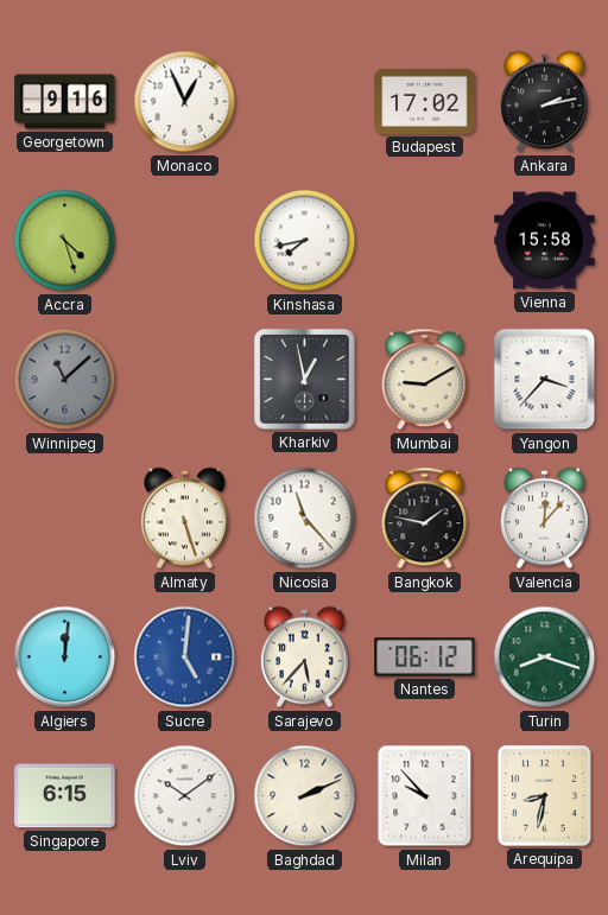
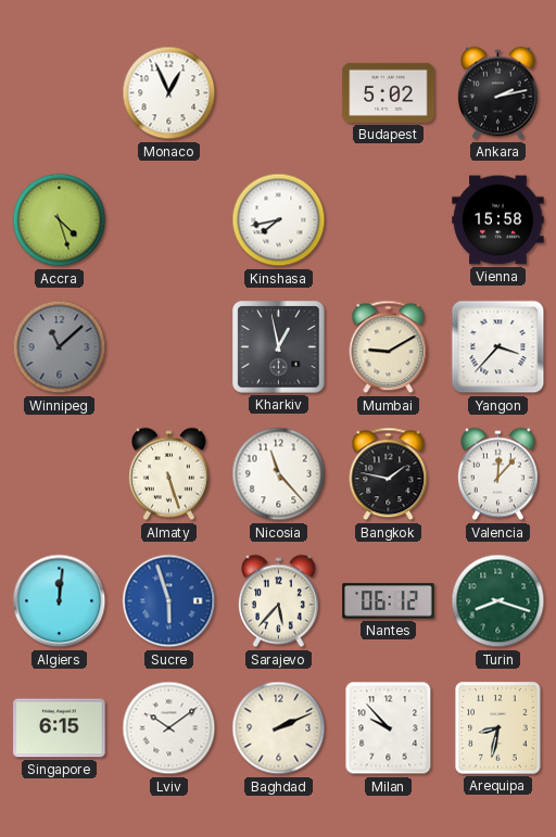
Georgetown: 9:16 -> none
Budapest: 17:02 -> 5:02
Sucre: 5:01 -> 5:57
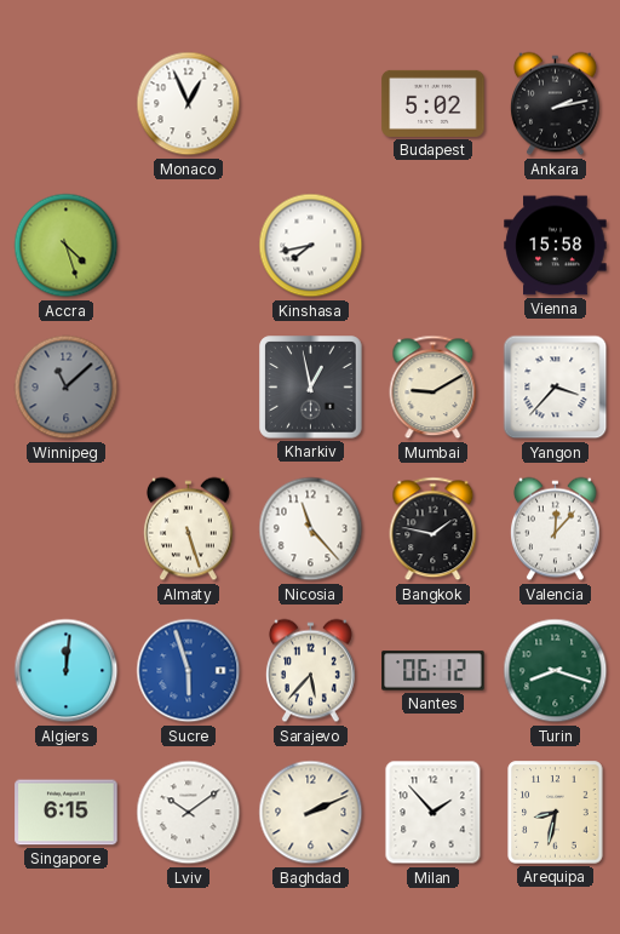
Milan: 9:53 -> 1:53
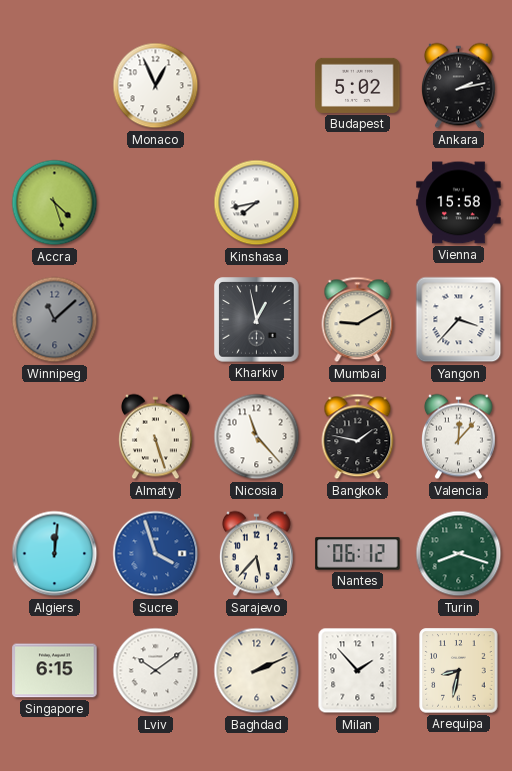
Sucre: 5:57 -> 3:57
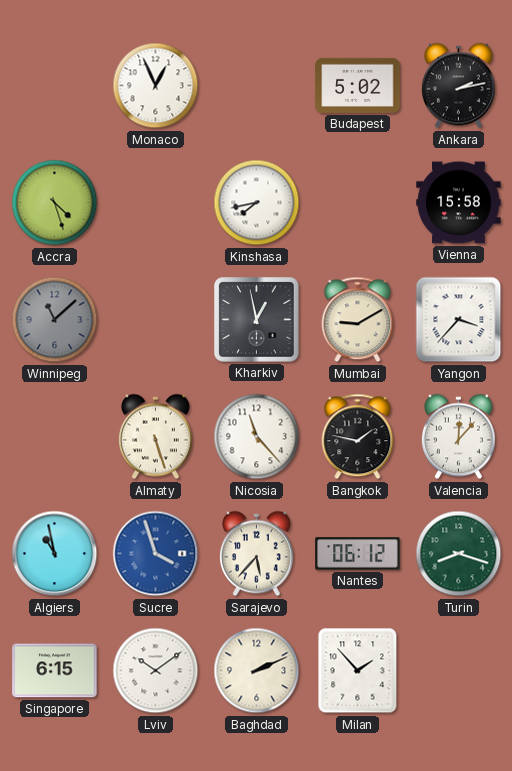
Algiers: 12:01 -> 10:58
Arequipa: 8:32 -> none
